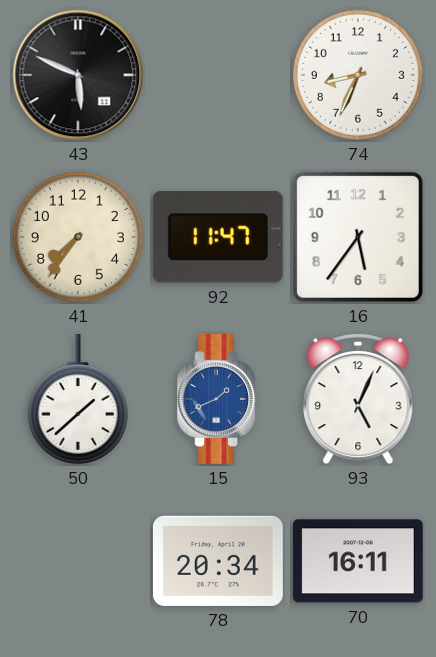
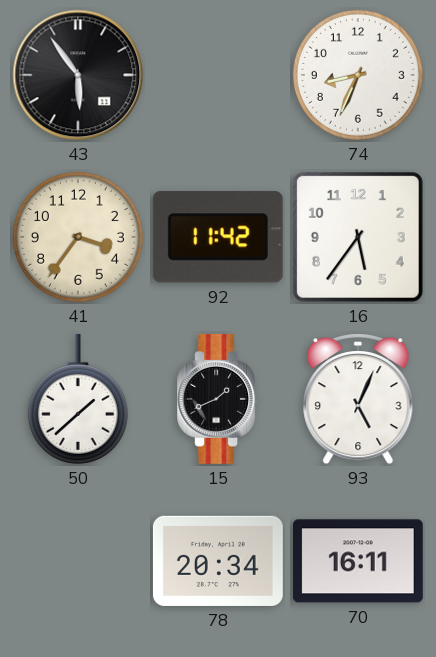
43: 5:49 -> 5:54
41: 7:36 -> 3:36
92: 11:47 -> 11:42
15 dial: blue -> black
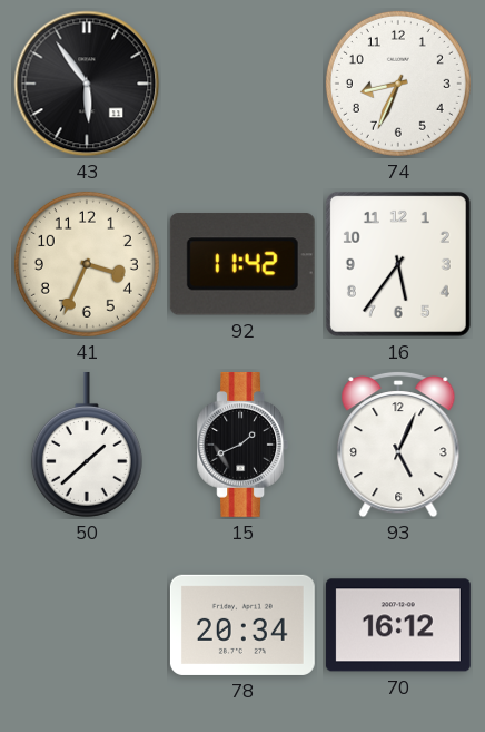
41: 3:36 -> 3:34
70: 16:11 -> 16:12
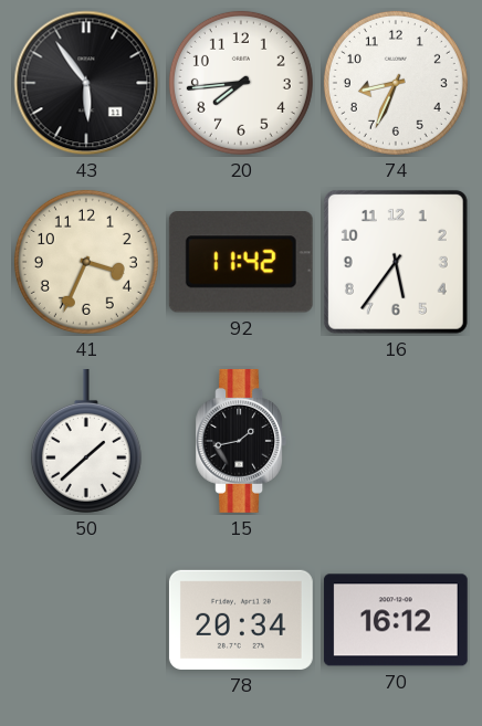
20: none -> 7:44
15: 1:41 -> 1:43
93: 5:04 -> none
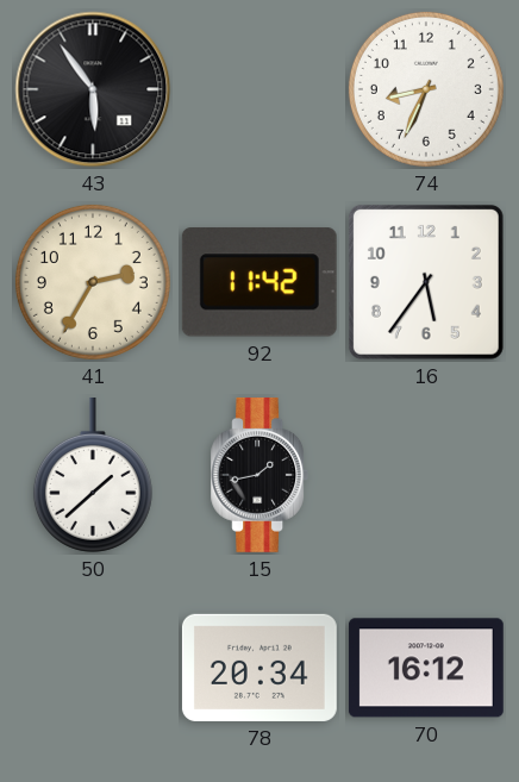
20: 7:44 -> none
41: 3:34 -> 2:35
